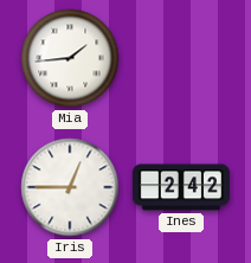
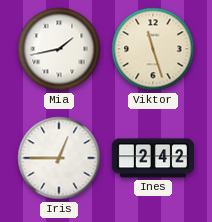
Mia: 1:44 -> 1:43
Viktor: none -> 11:27
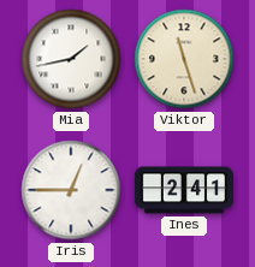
Ines: 2:42 -> 2:41
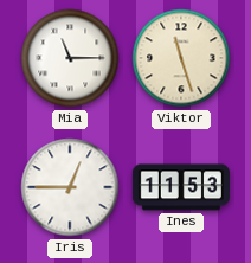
Mia: 1:43 -> 11:15
Ines: 2:41 -> 11:53
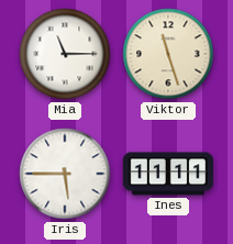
Iris: 12:45 -> 5:45
Ines: 11:53 -> 11:11
